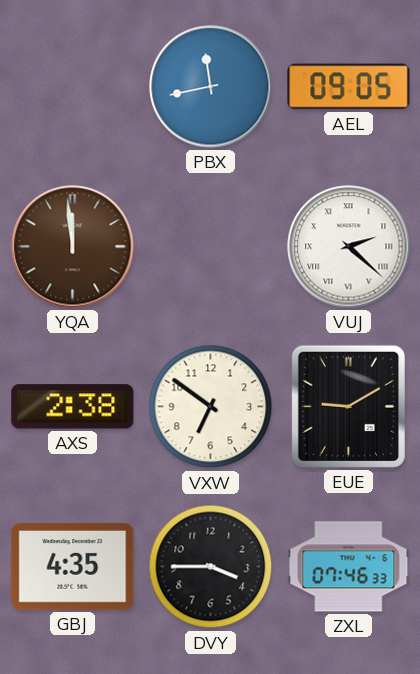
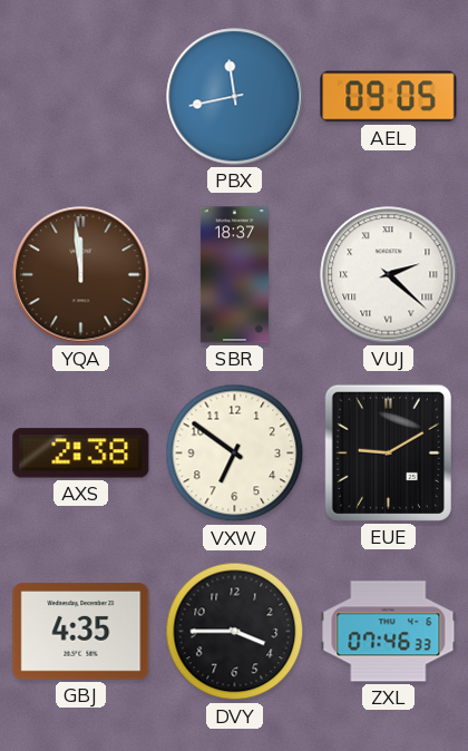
SBR: none -> 18:37
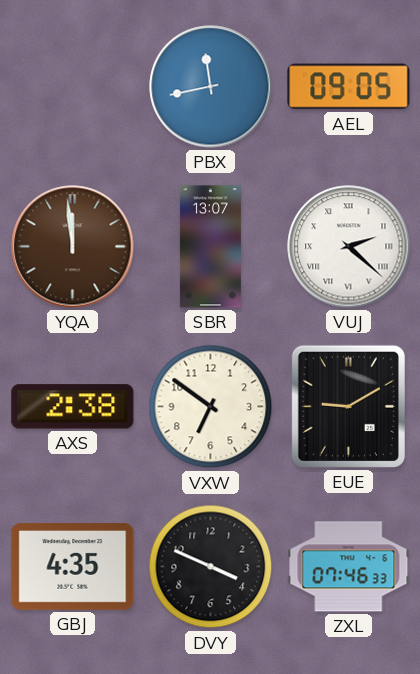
SBR: 18:37 -> 13:07
DVY: 3:45 -> 3:49
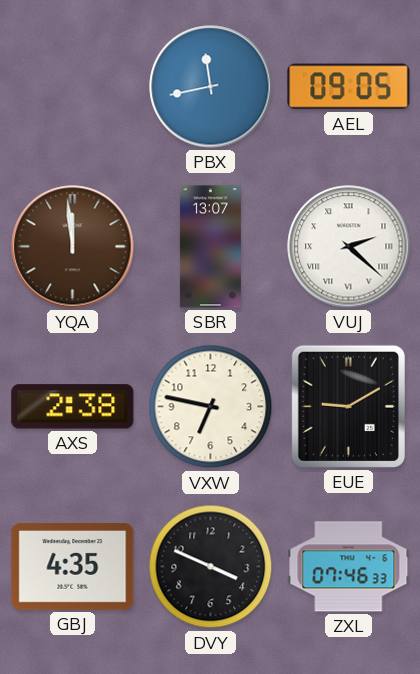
VXW: 6:51 -> 6:47
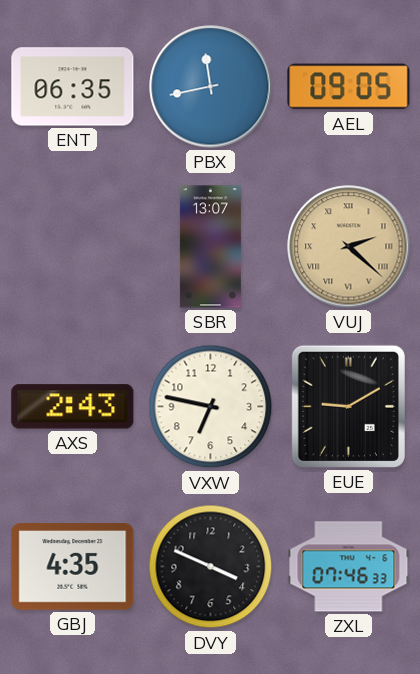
ENT: none -> 06:35
YQA: 11:59 -> none
VUJ dial: white -> champagne
AXS: 2:38 -> 2:43
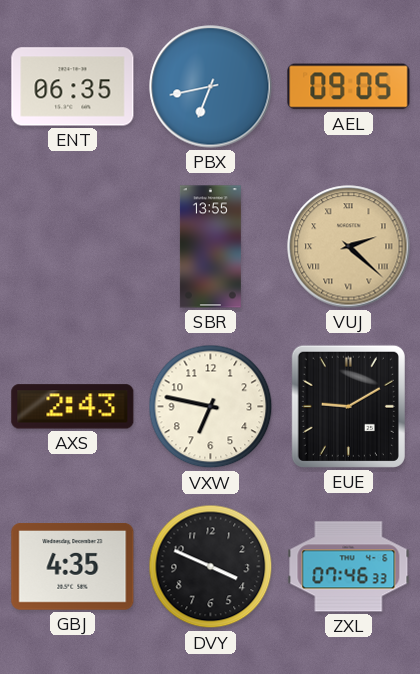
PBX: 11:43 -> 6:43
SBR: 13:07 -> 13:55
